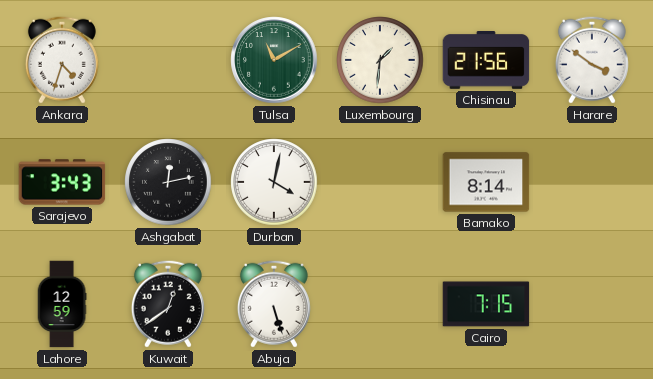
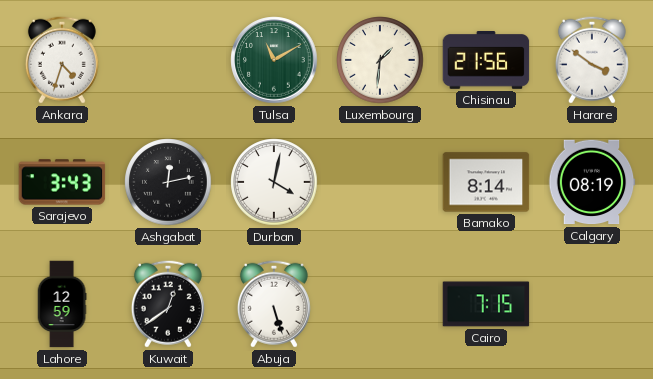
Calgary: none -> 08:19
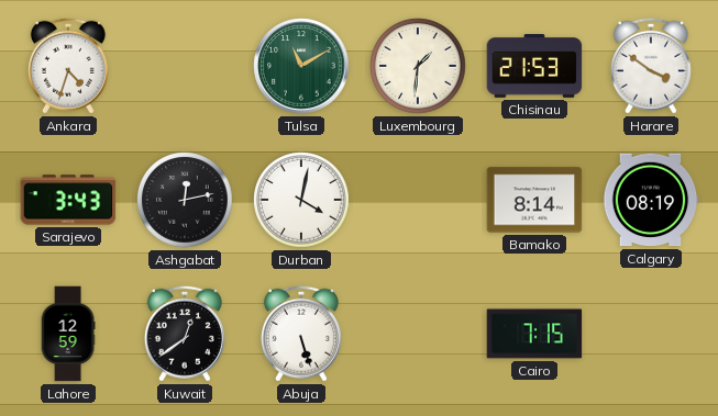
Chisinau: 21:56 -> 21:53
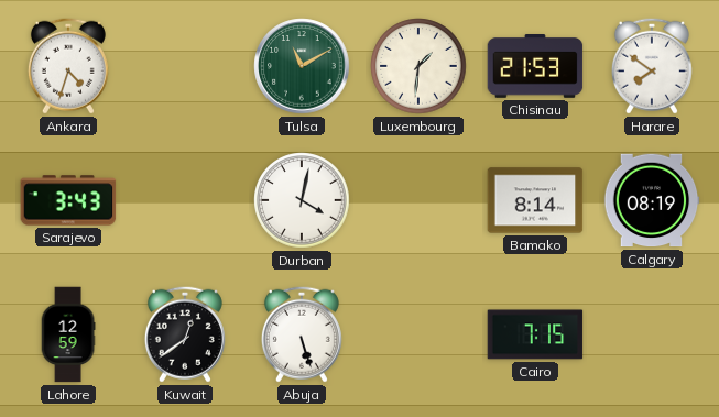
Harare: 3:51 -> 7:51
Ashgabat: 12:13 -> none
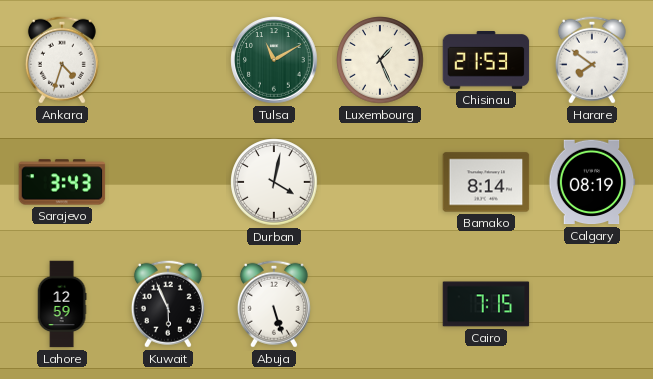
Luxembourg: 1:31 -> 1:26
Kuwait: 12:39 -> 5:56
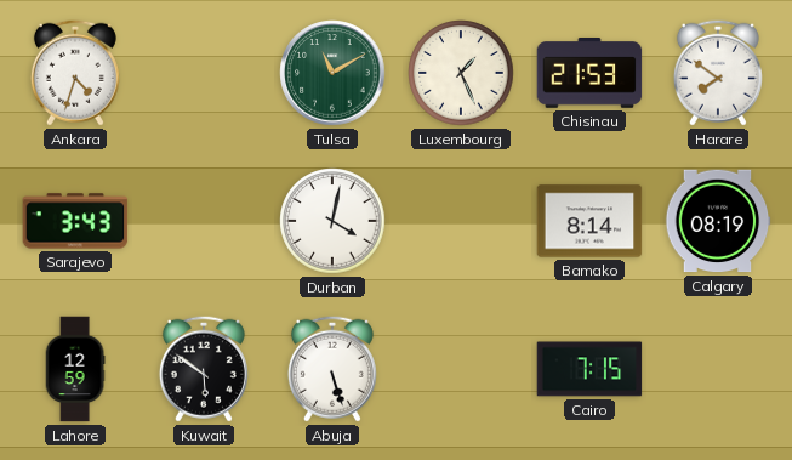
Kuwait: 5:56 -> 5:51
